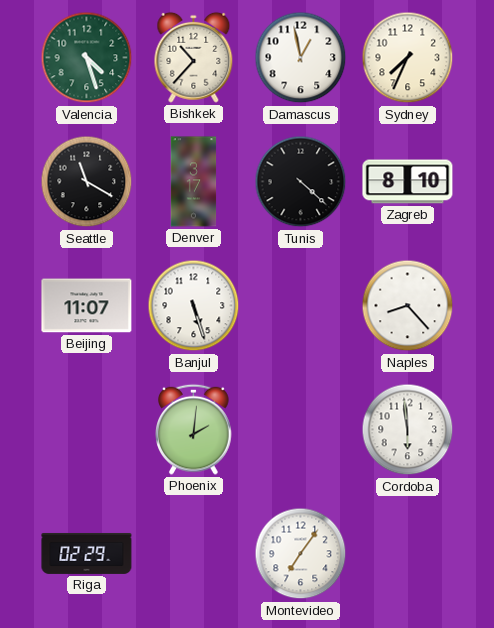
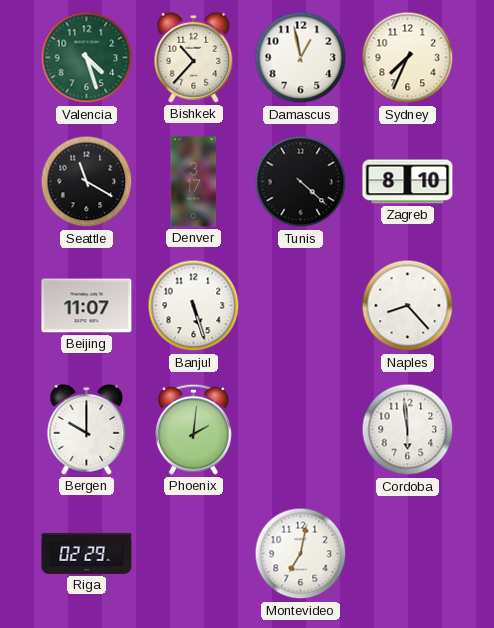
Bergen: none -> 10:00
Montevideo: 7:06 -> 7:02
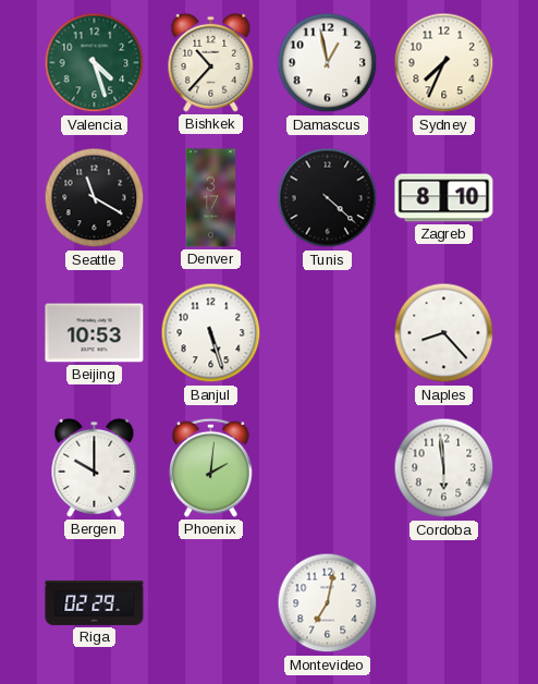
Beijing: 11:07 -> 10:53
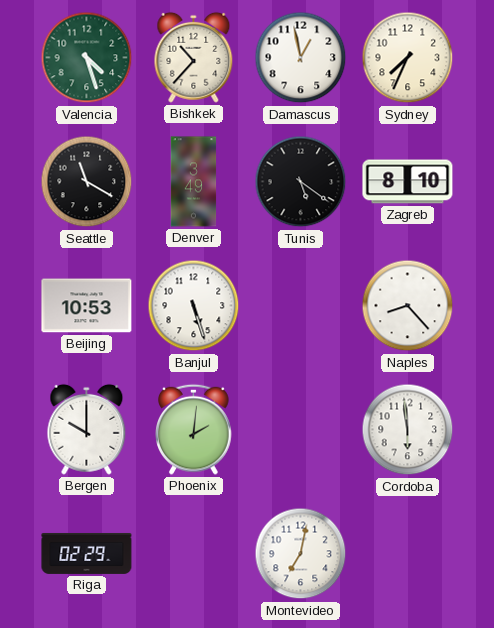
Denver: 3:17 -> 3:49
Tunis: 4:22 -> 5:21
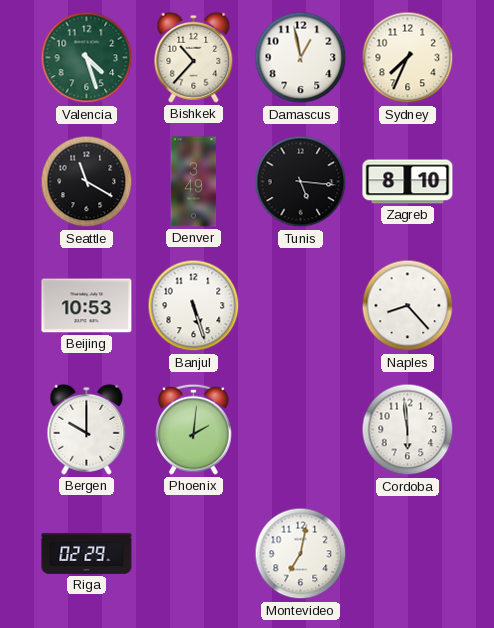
Tunis: 5:21 -> 5:16
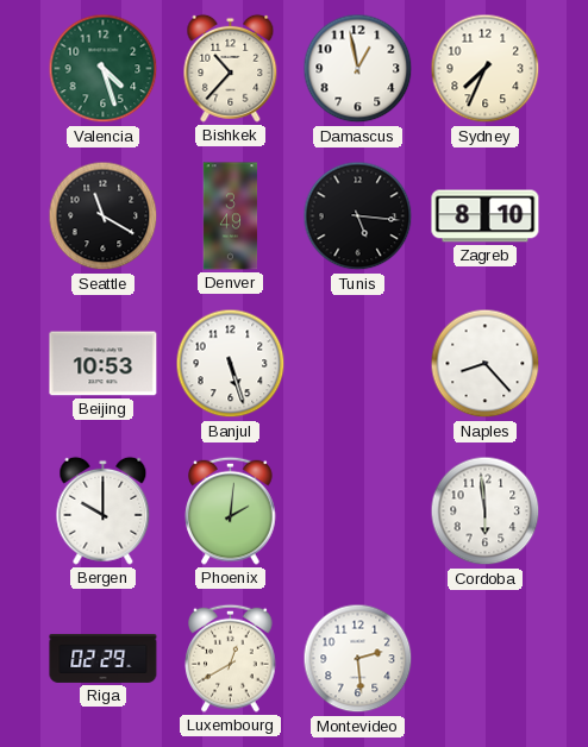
Luxembourg: none -> 12:40
Montevideo: 7:02 -> 2:29
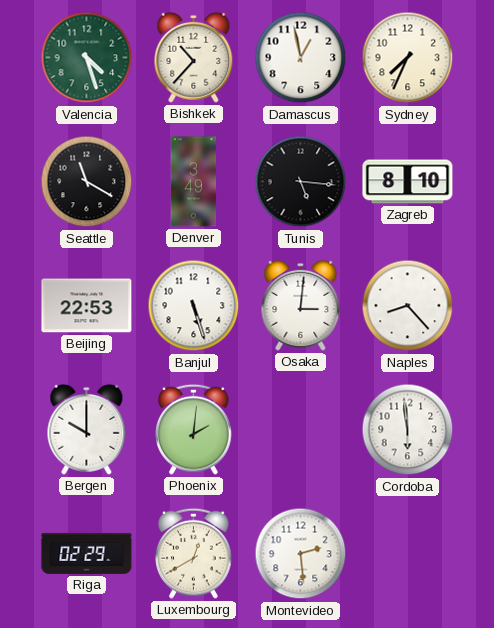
Beijing: 10:53 -> 22:53
Osaka: none -> 3:01
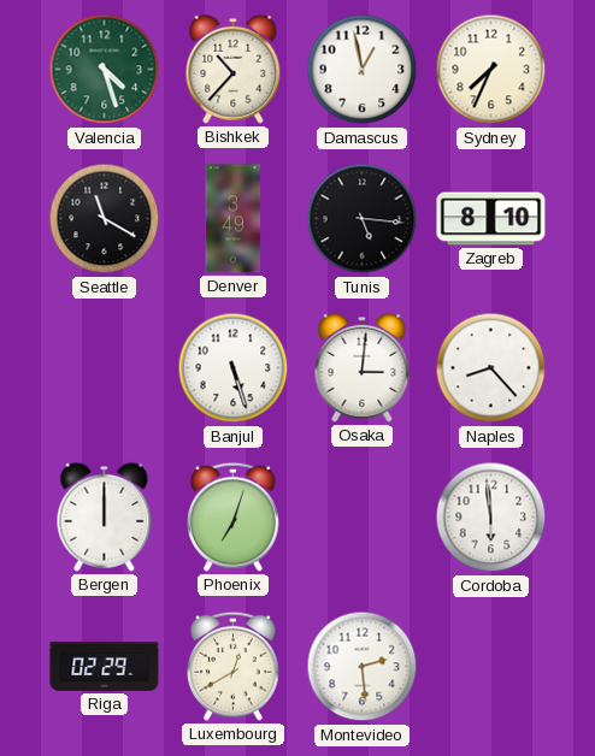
Beijing: 22:53 -> none
Bergen: 10:00 -> 12:00
Phoenix: 2:01 -> 7:03
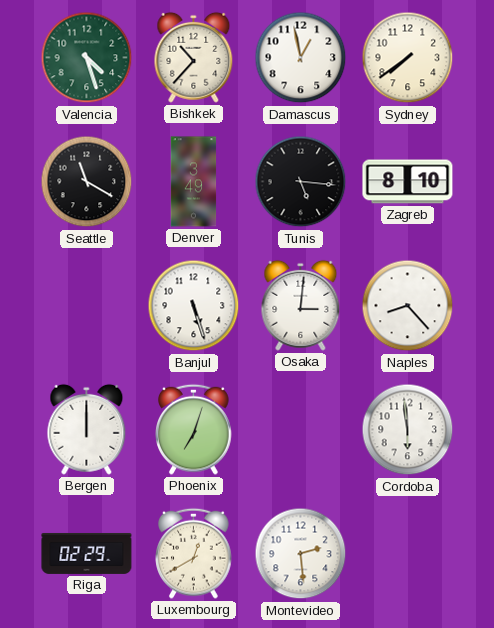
Sydney: 7:34 -> 7:39
